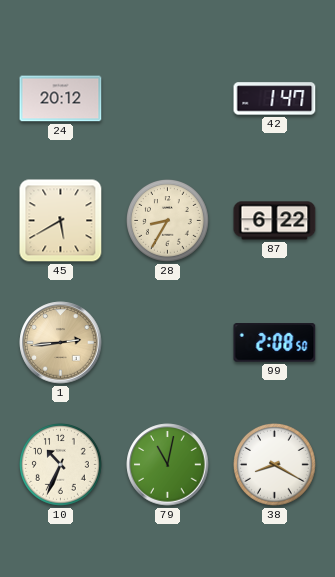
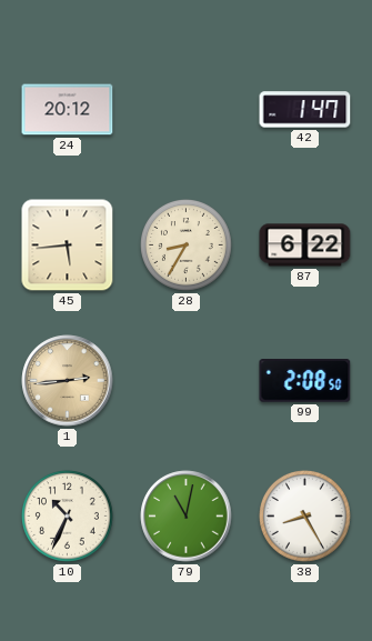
45: 5:40 -> 5:44
38: 8:20 -> 8:25
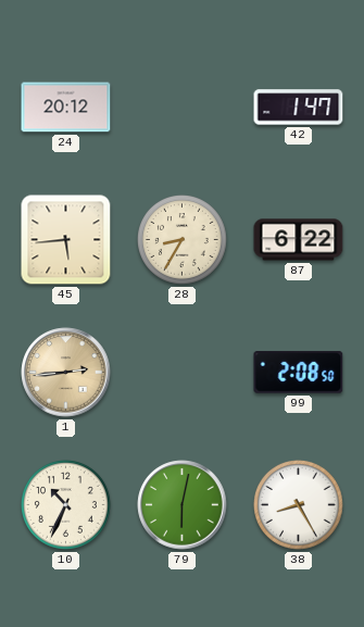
79: 11:02 -> 6:02
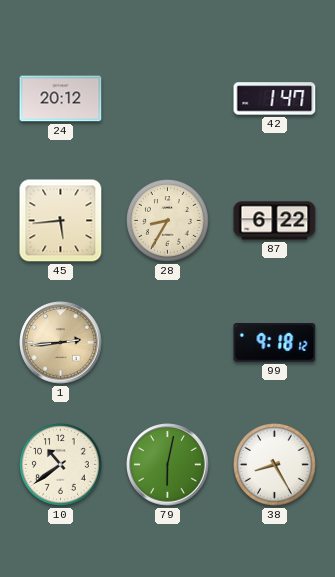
99: 2:08 -> 9:18
10: 10:34 -> 10:39
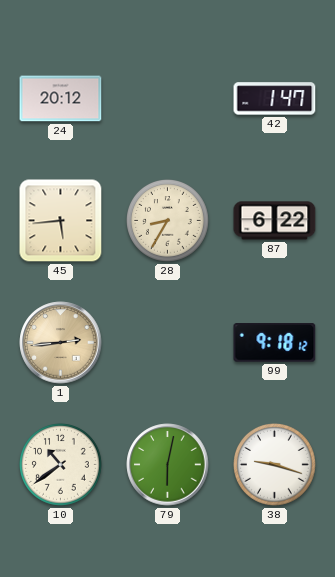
38: 8:25 -> 9:18
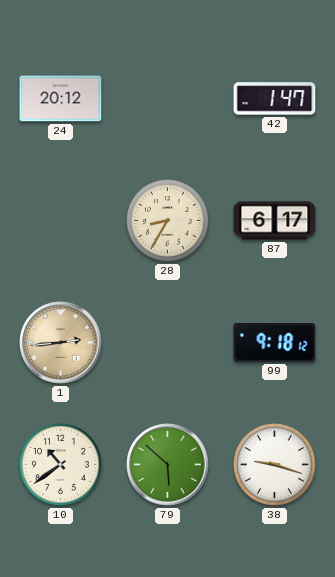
45: 5:44 -> none
87: 6:22 -> 6:17
79: 6:02 -> 5:52
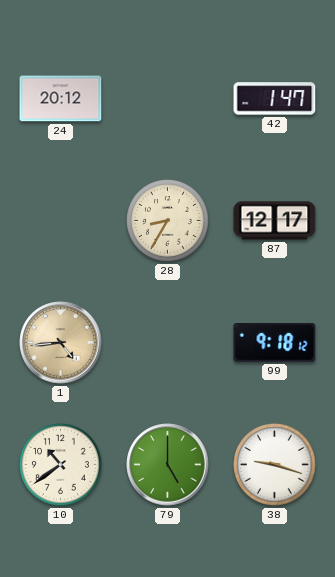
87: 6:17 -> 12:17
1: 2:44 -> 4:44
79: 5:52 -> 5:00
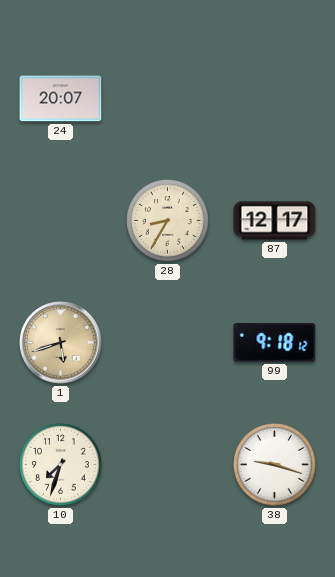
24: 20:12 -> 20:07
42: 1:47 -> none
1: 4:44 -> 5:42
10: 10:39 -> 7:33
79: 5:00 -> none
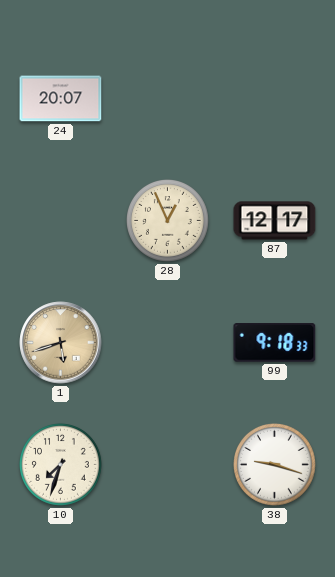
28: 8:35 -> 12:56
99: 9:18:12 -> 9:18:33
